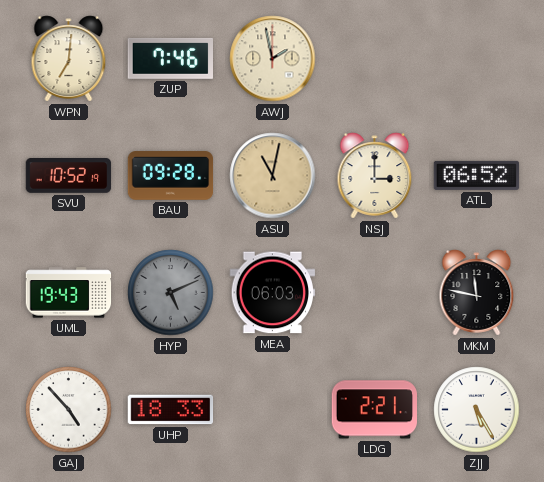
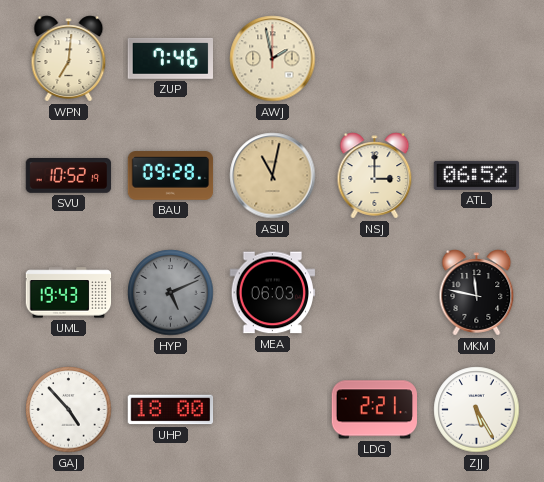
UHP: 18:33 -> 18:00
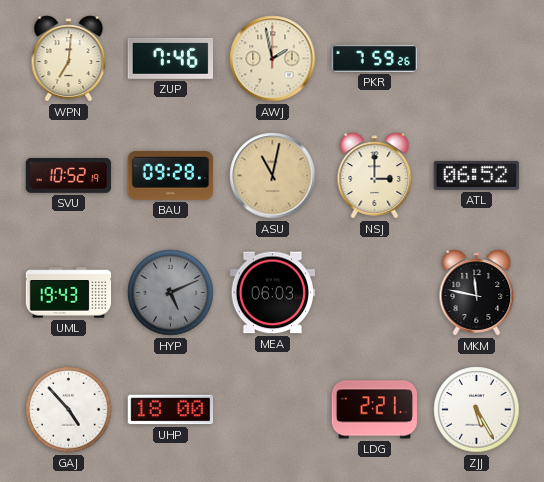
PKR: none -> 7:59
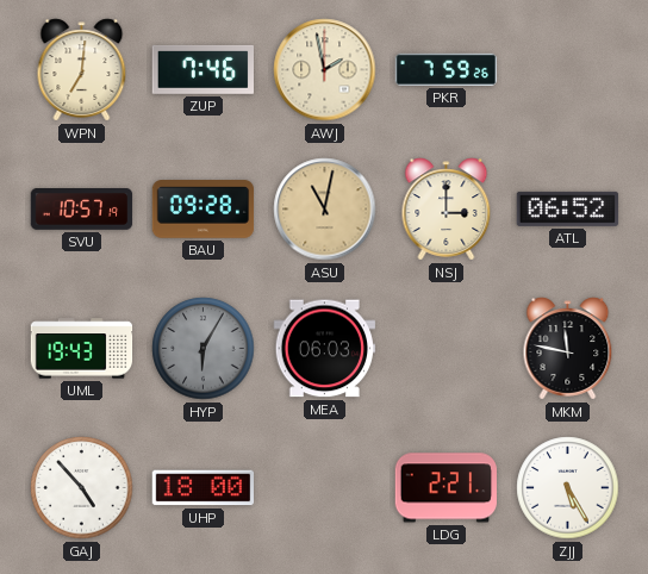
SVU: 10:52 -> 10:57
HYP: 5:11 -> 6:05
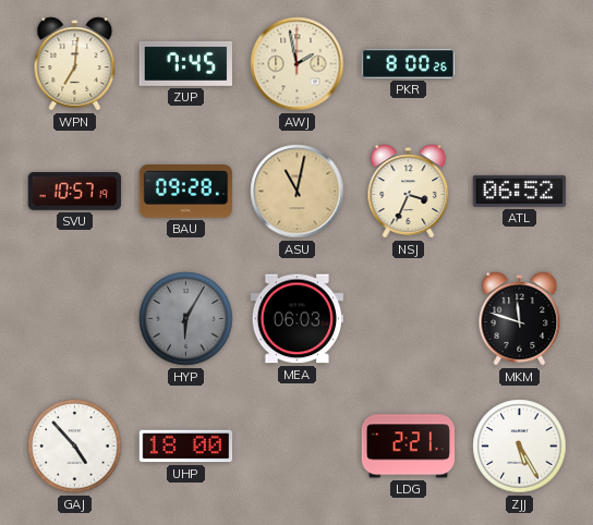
ZUP: 7:46 -> 7:45
PKR: 7:59 -> 8:00
NSJ: 3:00 -> 3:34
UML: 19:43 -> none
MKM: 11:47 -> 11:48
